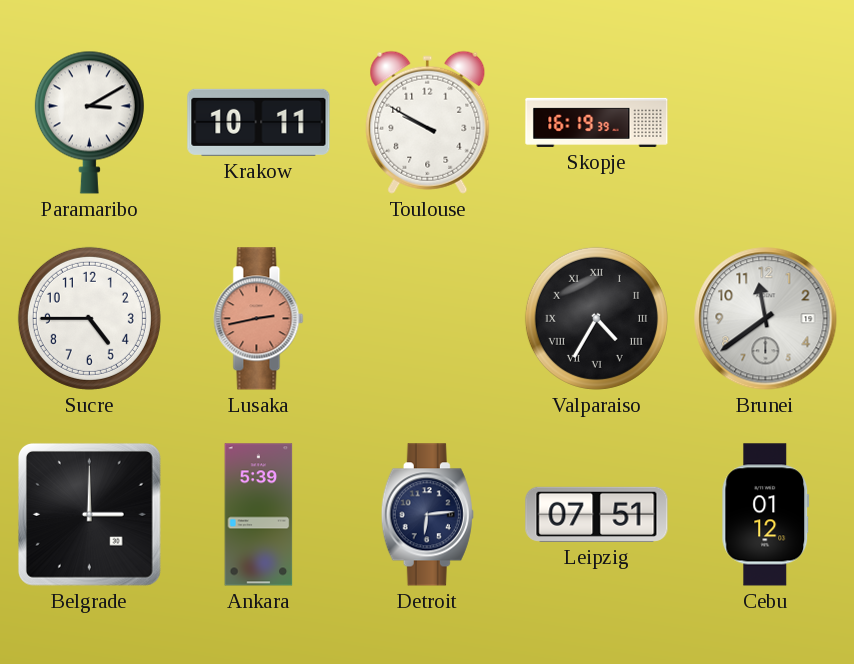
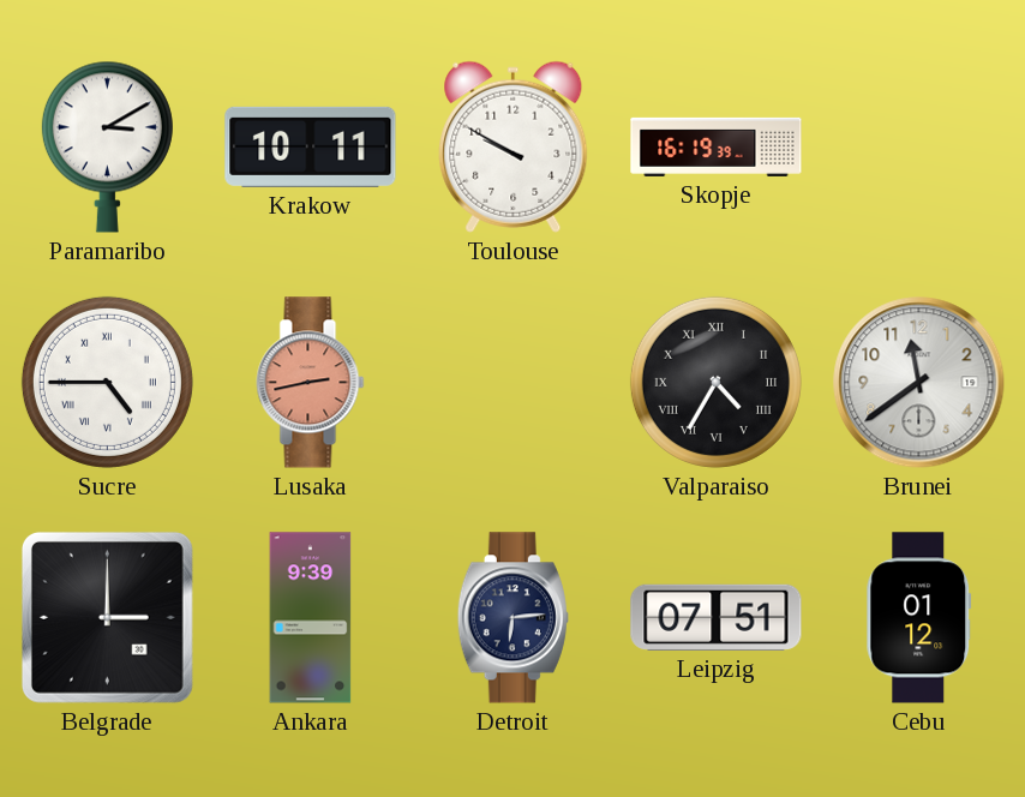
Sucre numerals: Arabic -> Roman
Ankara: 5:39 -> 9:39
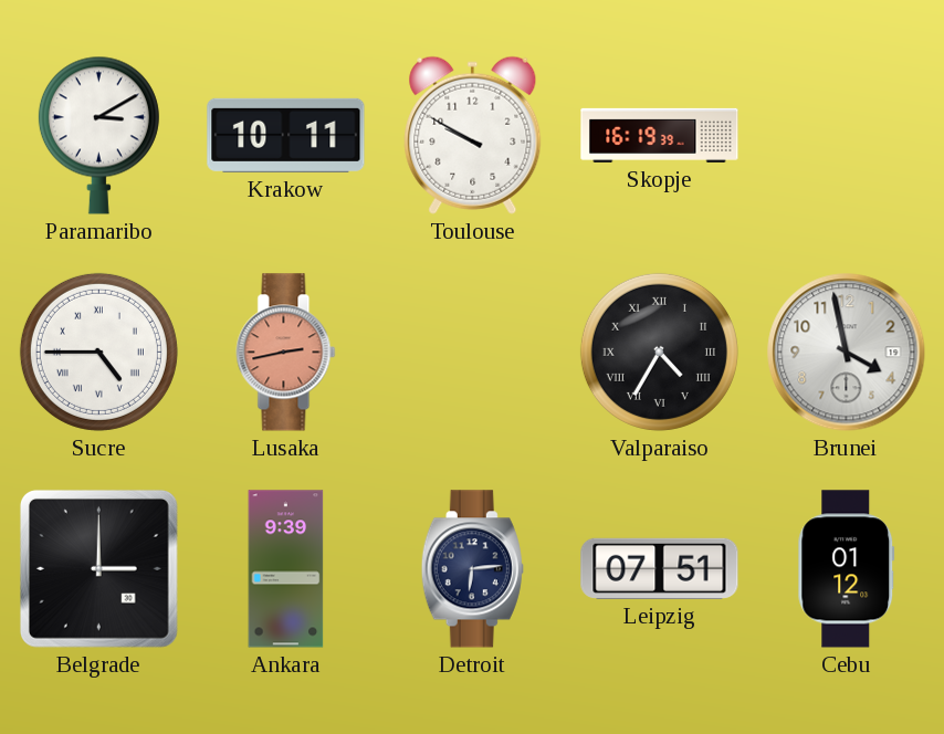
Brunei: 11:39 -> 3:58
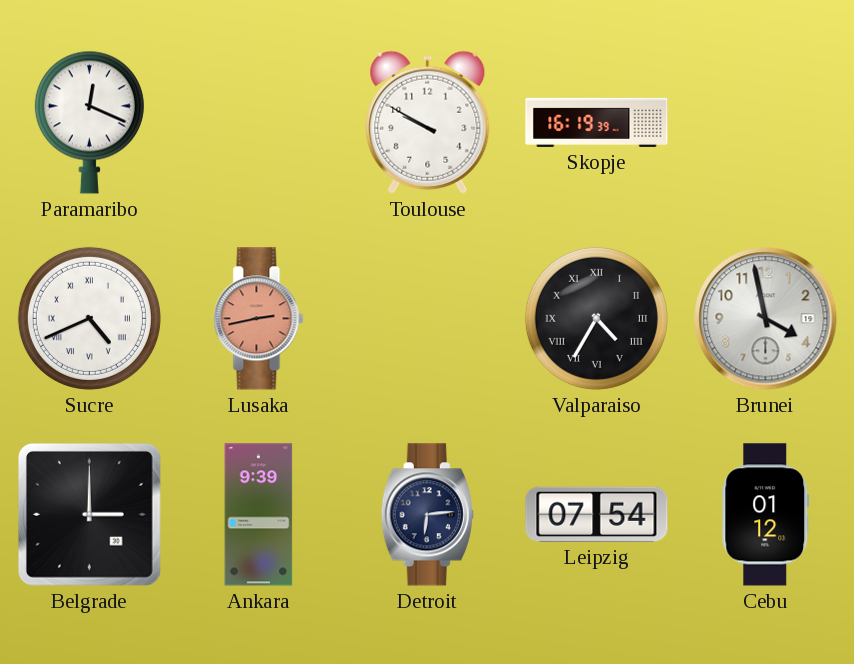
Paramaribo: 3:10 -> 12:19
Krakow: 10:11 -> none
Sucre: 4:45 -> 4:41
Leipzig: 07:51 -> 07:54
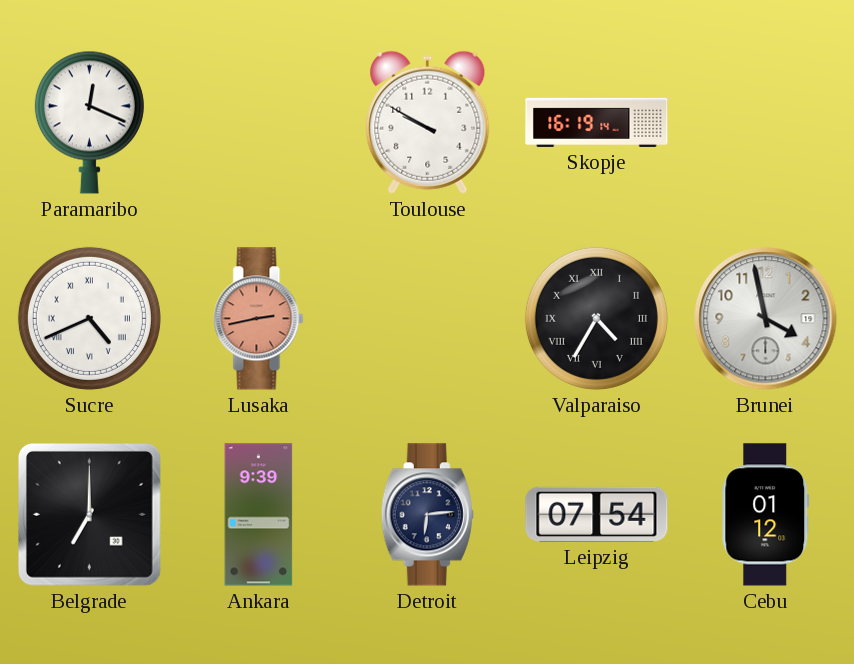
Skopje: 16:19:39 -> 16:19:14
Belgrade: 3:00 -> 7:00
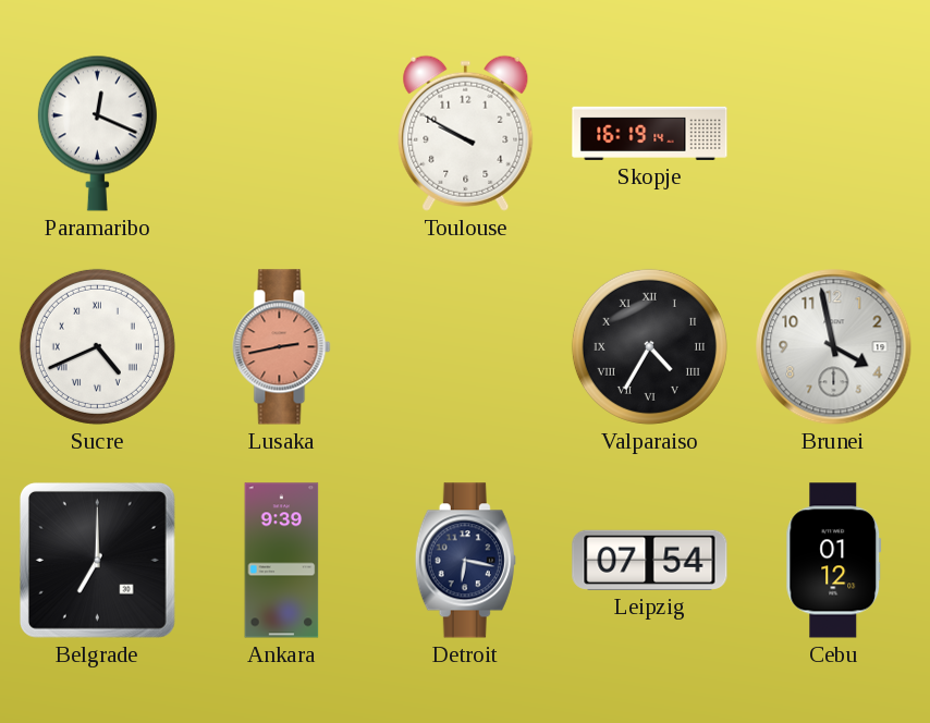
Detroit: 6:14 -> 6:17
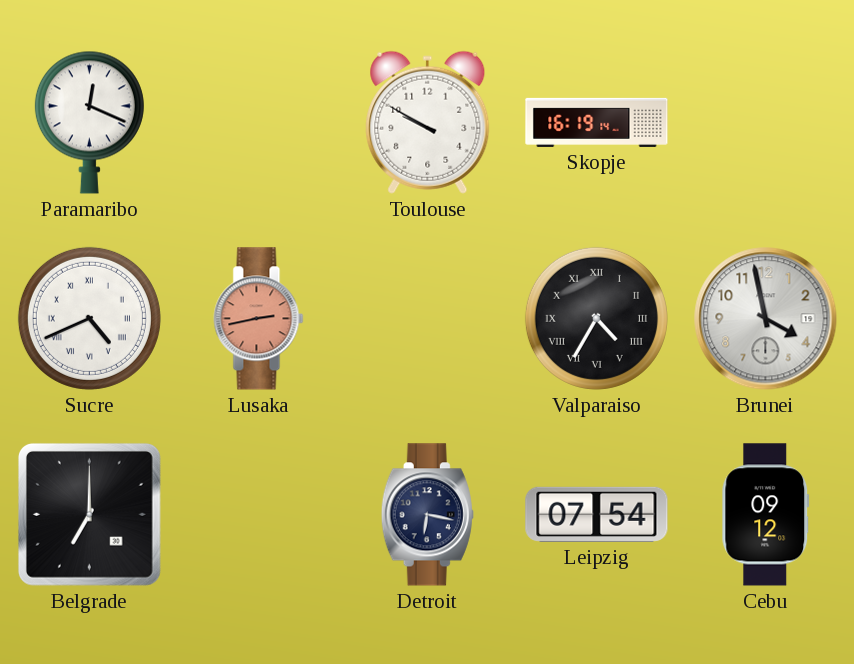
Ankara: 9:39 -> none
Cebu: 01:12 -> 09:12
